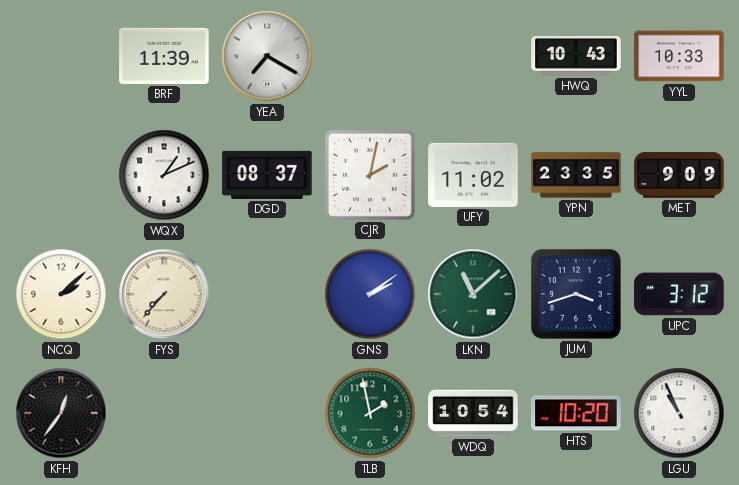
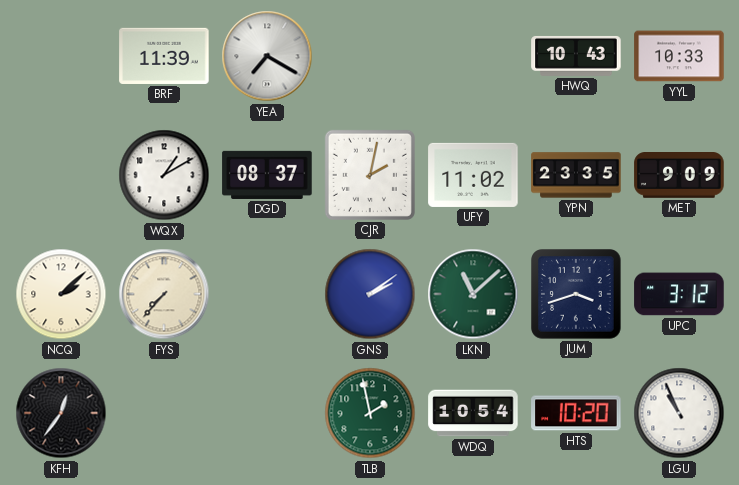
WQX: 1:11 -> 1:10
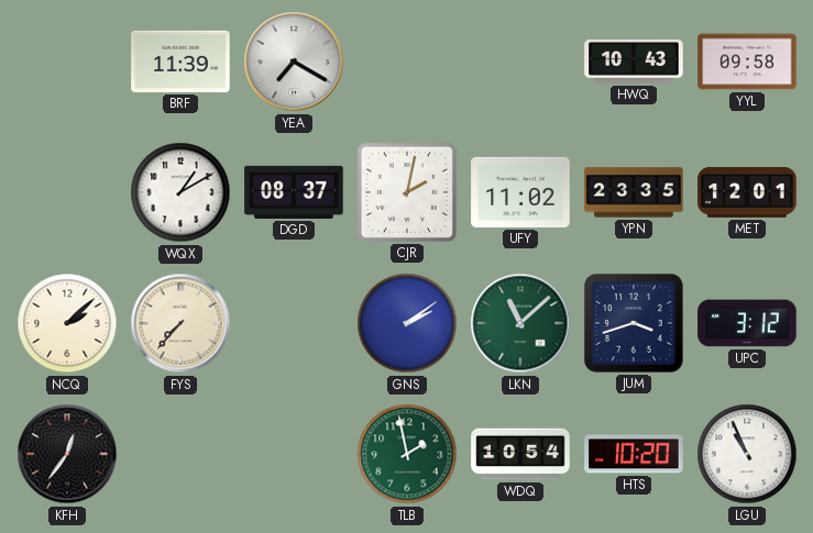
YYL: 10:33 -> 09:58
MET: 9:09 -> 12:01
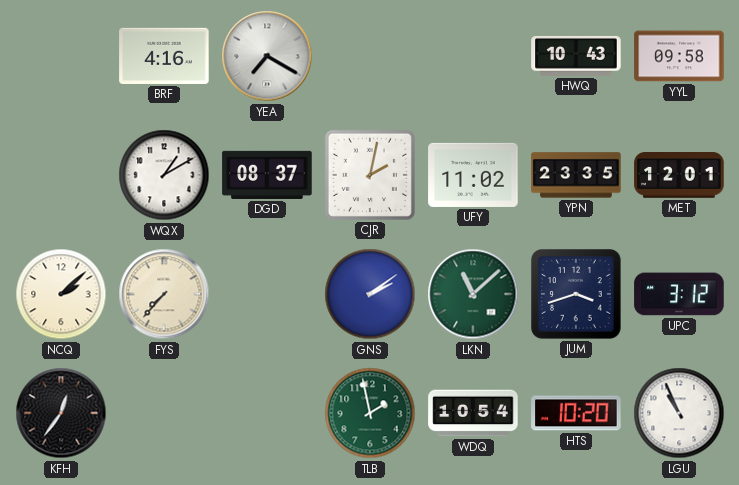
BRF: 11:39 -> 4:16
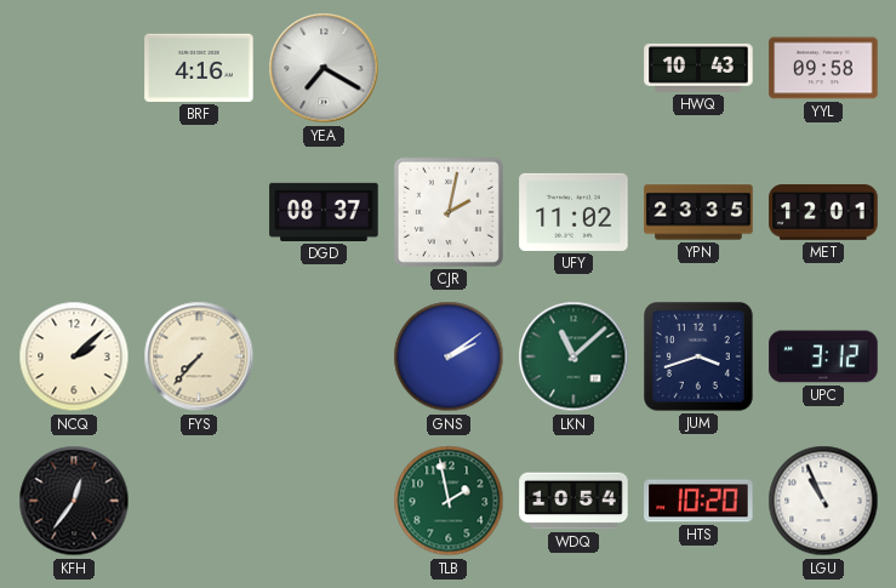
WQX: 1:10 -> none
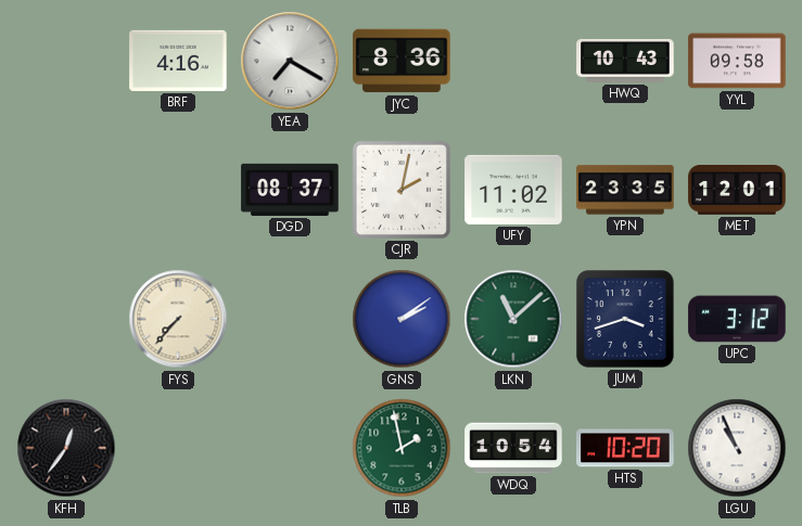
JYC: none -> 8:36
NCQ: 2:08 -> none
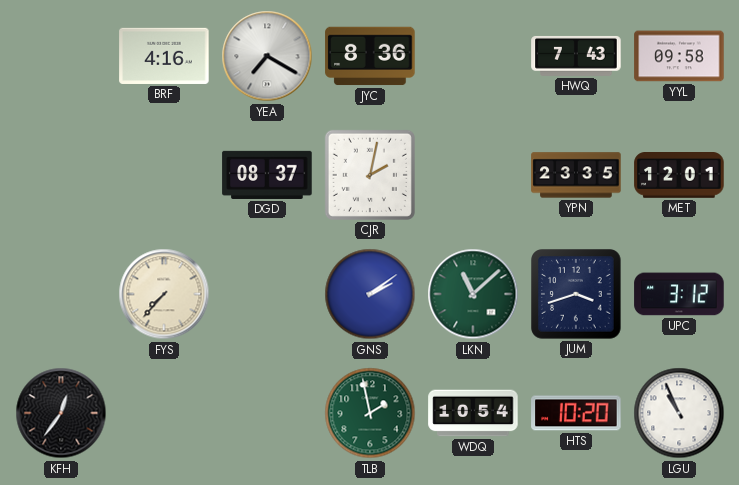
HWQ: 10:43 -> 7:43
UFY: 11:02 -> none
